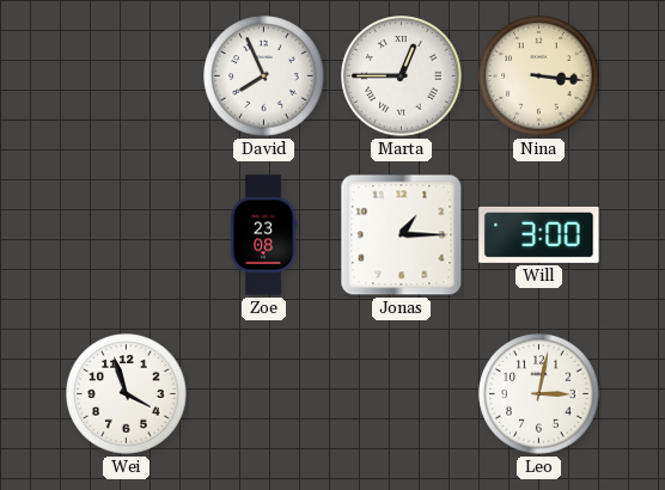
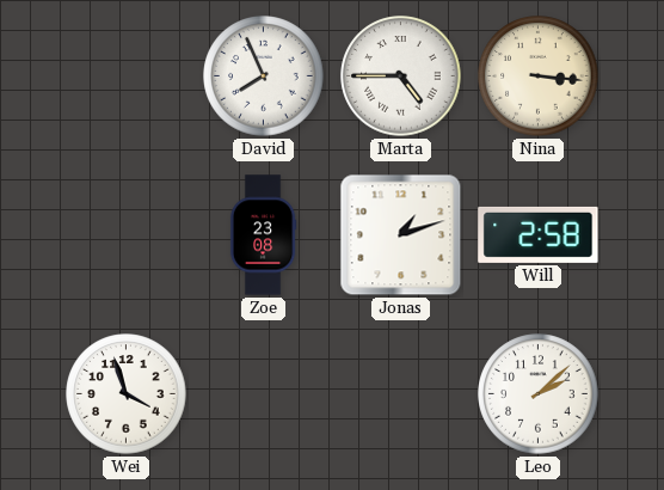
Marta: 12:45 -> 4:45
Jonas: 1:15 -> 1:12
Will: 3:00 -> 2:58
Leo: 3:02 -> 2:08
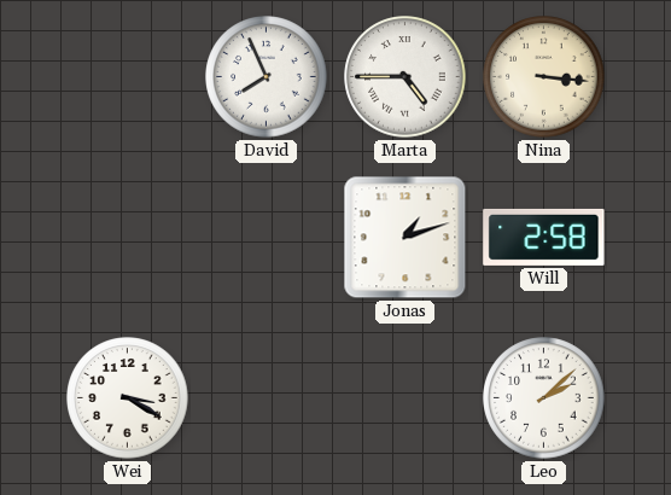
Zoe: 23:08 -> none
Wei: 3:57 -> 3:20
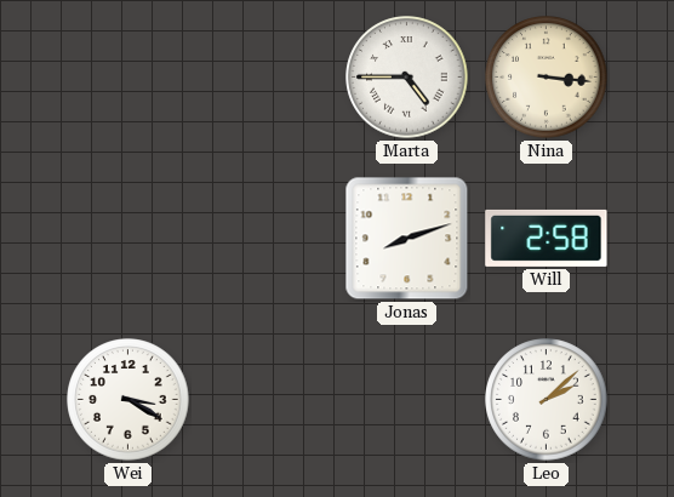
David: 7:56 -> none
Jonas: 1:12 -> 8:12
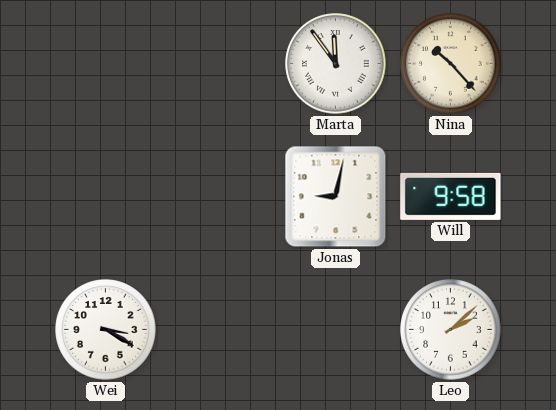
Marta: 4:45 -> 11:54
Nina: 3:16 -> 10:23
Jonas: 8:12 -> 9:02
Will: 2:58 -> 9:58
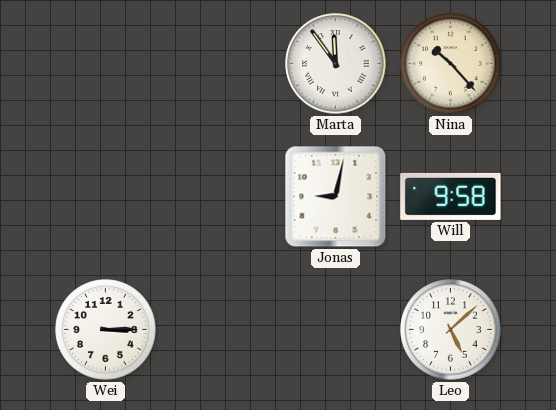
Wei: 3:20 -> 3:15
Leo: 2:08 -> 5:08
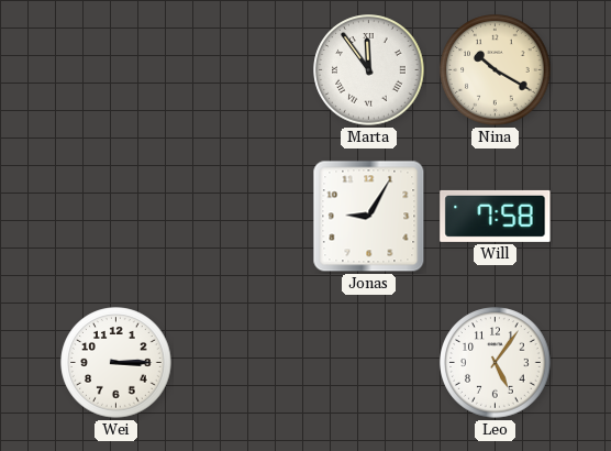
Nina: 10:23 -> 10:20
Jonas: 9:02 -> 9:05
Will: 9:58 -> 7:58
Leo: 5:08 -> 5:06
